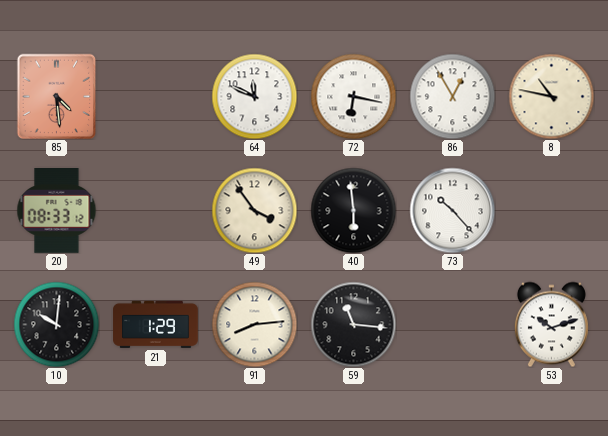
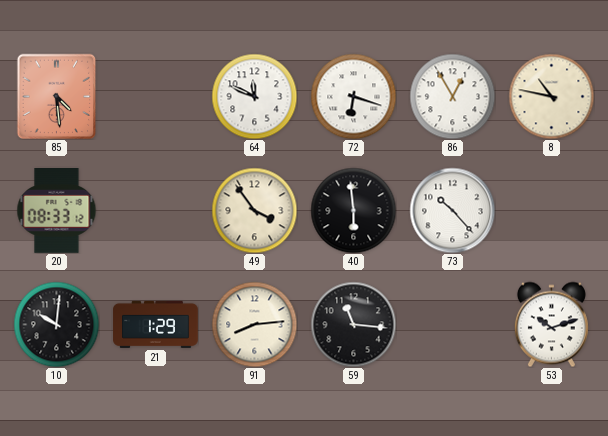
72: 6:17 -> 6:18
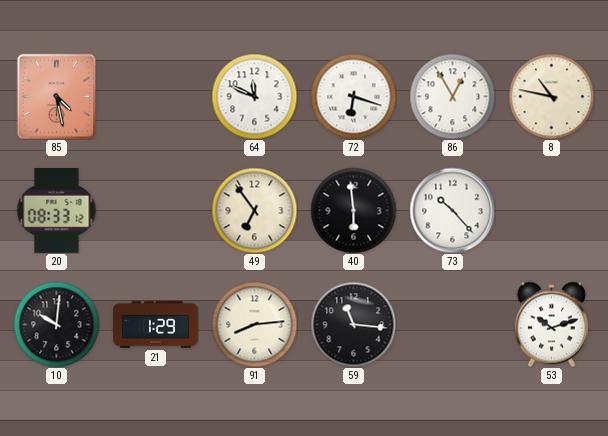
85: 4:29 -> 4:28
49: 3:54 -> 6:54
